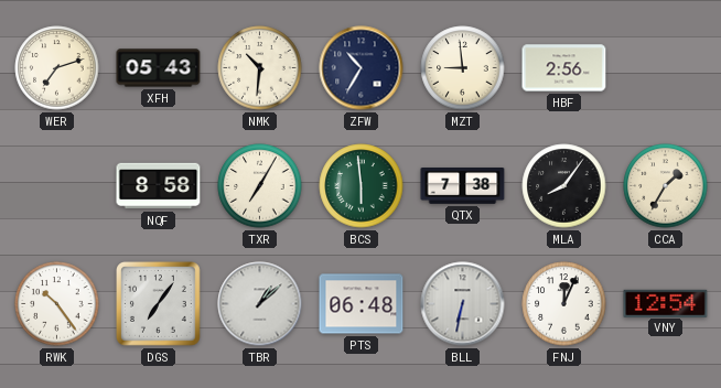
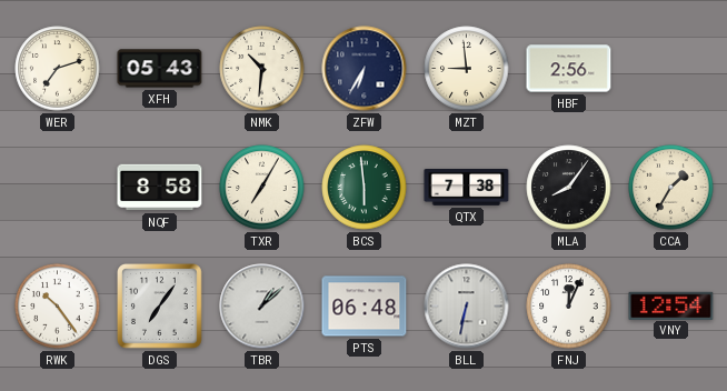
ZFW: 10:35 -> 6:35
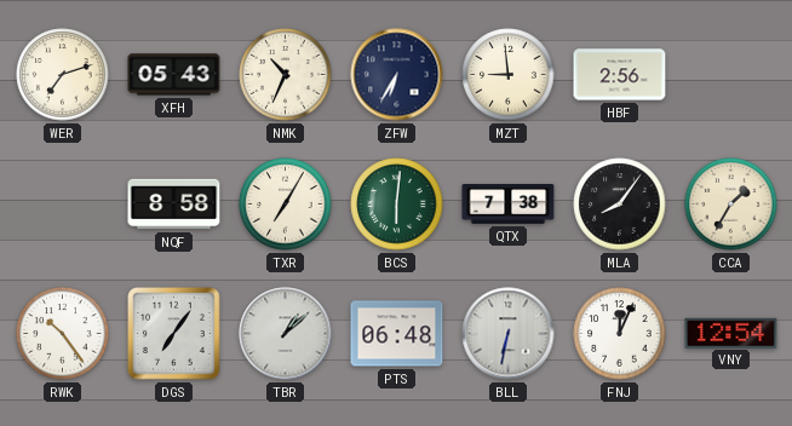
NMK: 10:31 -> 10:34
BCS: 5:59 -> 6:01
